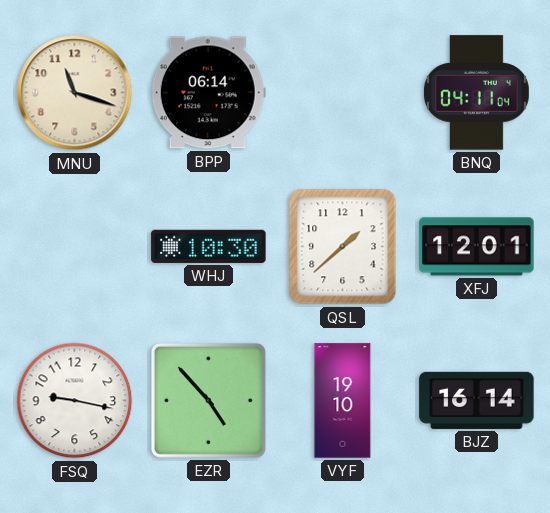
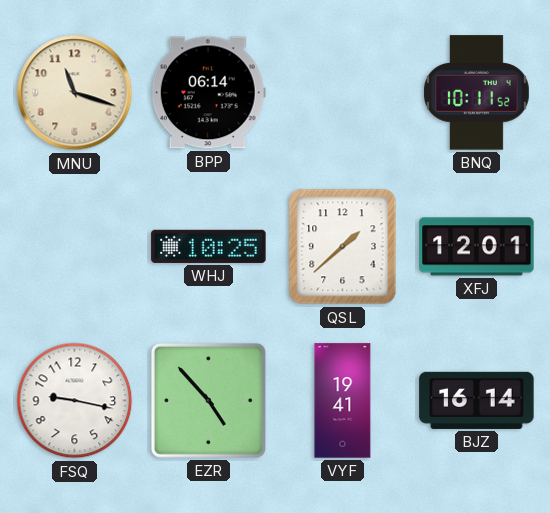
BNQ: 04:11 -> 10:11
WHJ: 10:30 -> 10:25
VYF: 19:10 -> 19:41
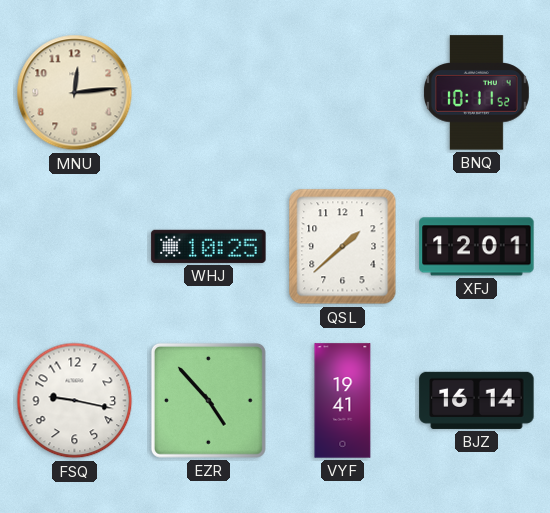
MNU: 11:18 -> 12:14
BPP: 06:14 -> none
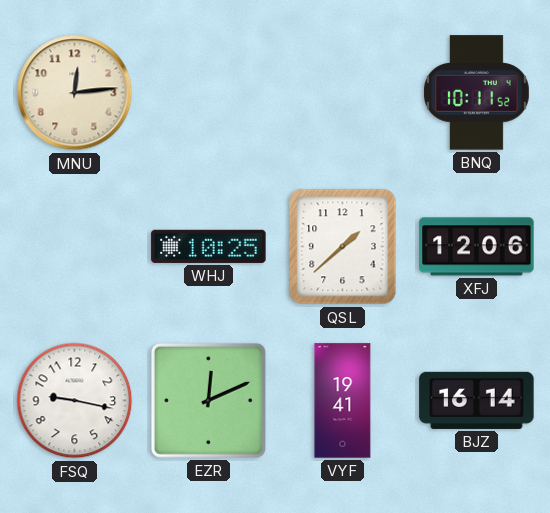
XFJ: 12:01 -> 12:06
EZR: 4:53 -> 12:11
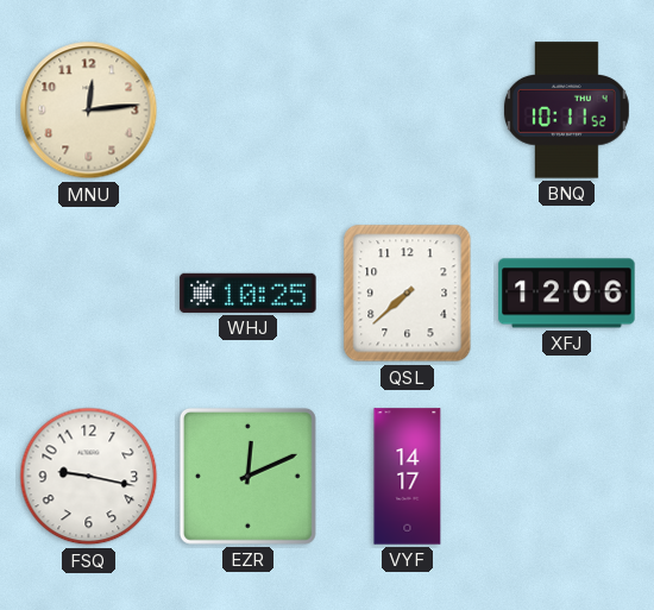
QSL: 1:38 -> 7:38
VYF: 19:41 -> 14:17
BJZ: 16:14 -> none
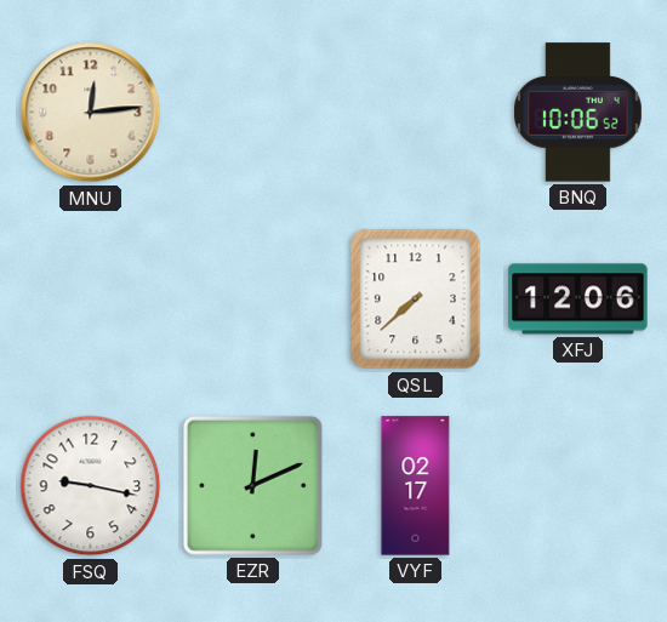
BNQ: 10:11 -> 10:06
WHJ: 10:25 -> none
VYF: 14:17 -> 02:17
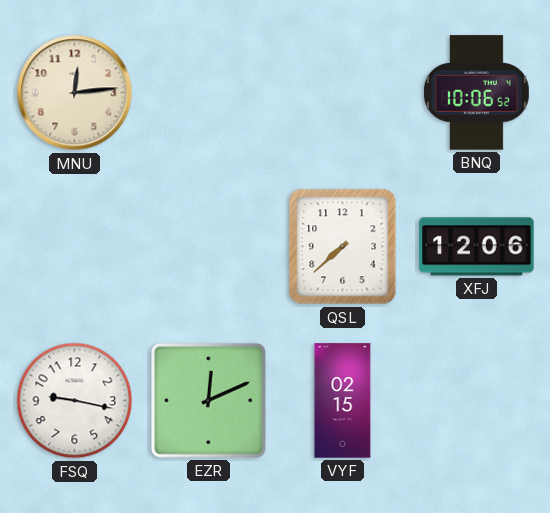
VYF: 02:17 -> 02:15
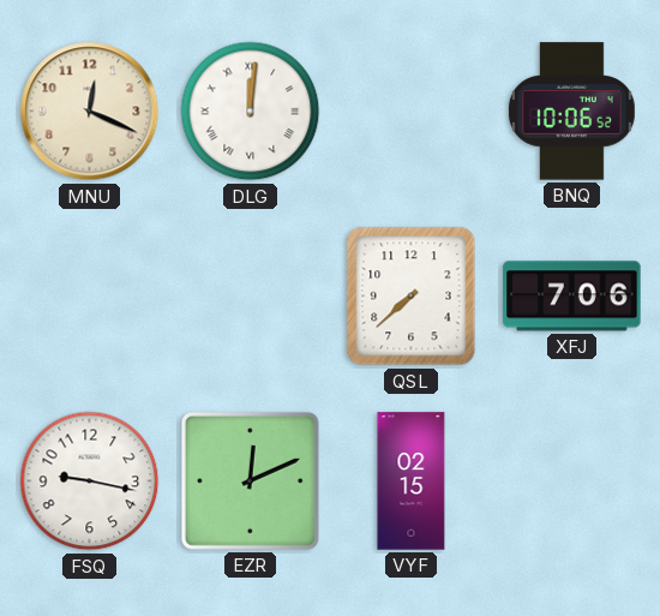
MNU: 12:14 -> 12:19
DLG: none -> 12:01
XFJ: 12:06 -> 7:06
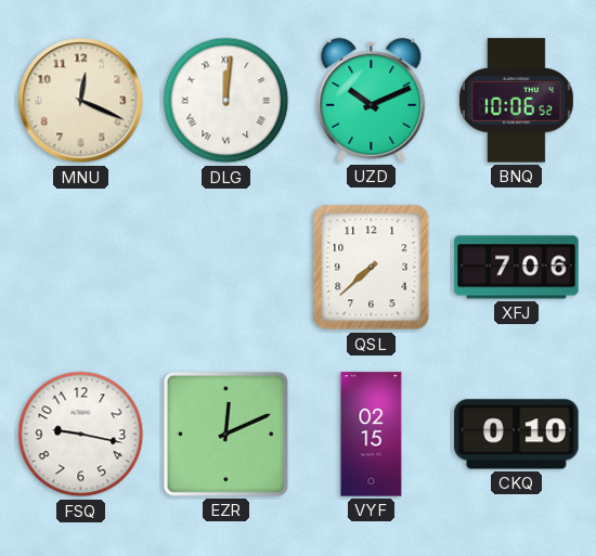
UZD: none -> 10:11
CKQ: none -> 0:10
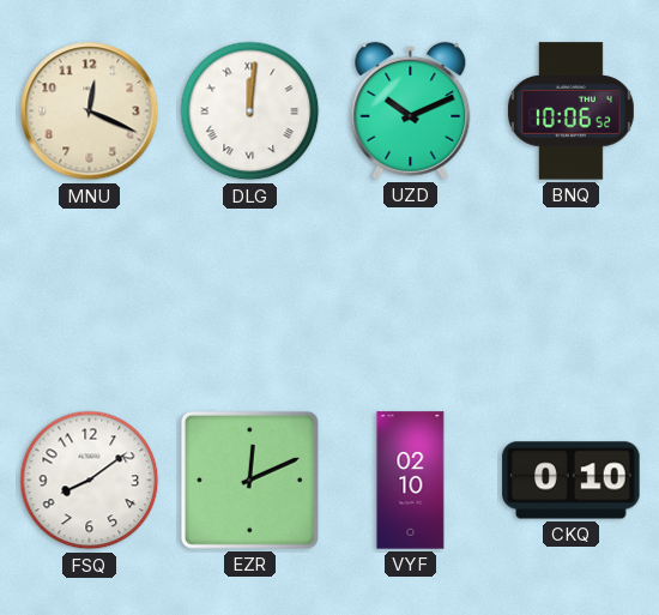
QSL: 7:38 -> none
XFJ: 7:06 -> none
FSQ: 9:17 -> 8:09
VYF: 02:15 -> 02:10
